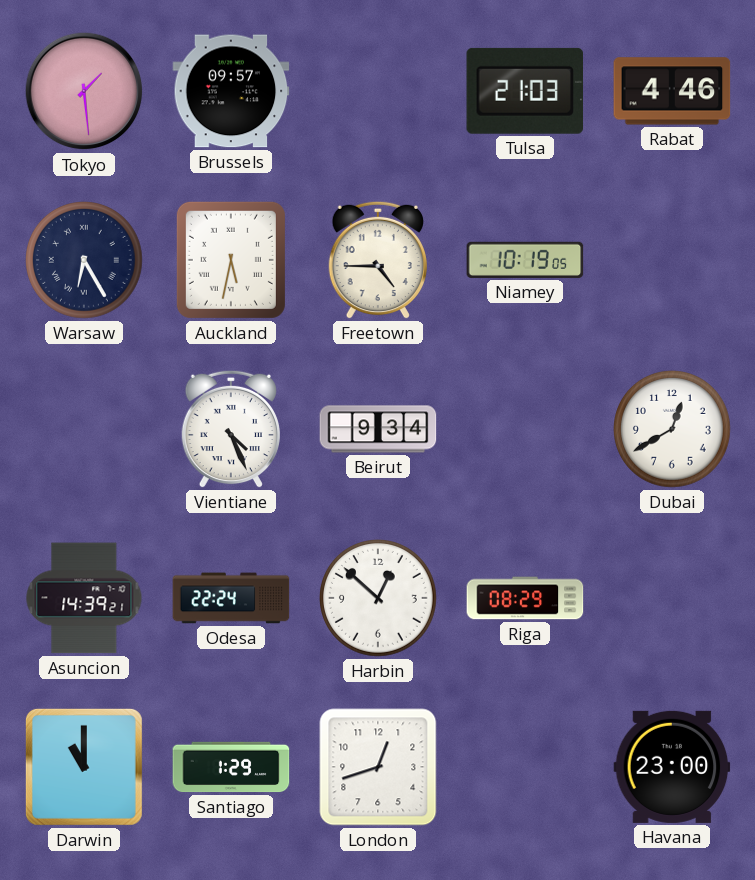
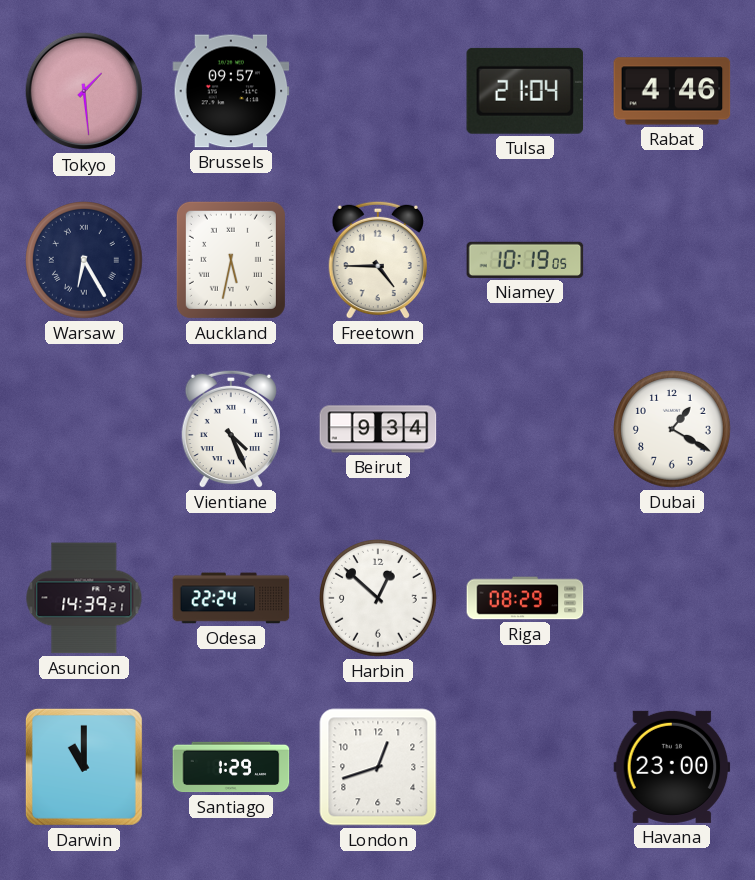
Tulsa: 21:03 -> 21:04
Dubai: 12:40 -> 1:20
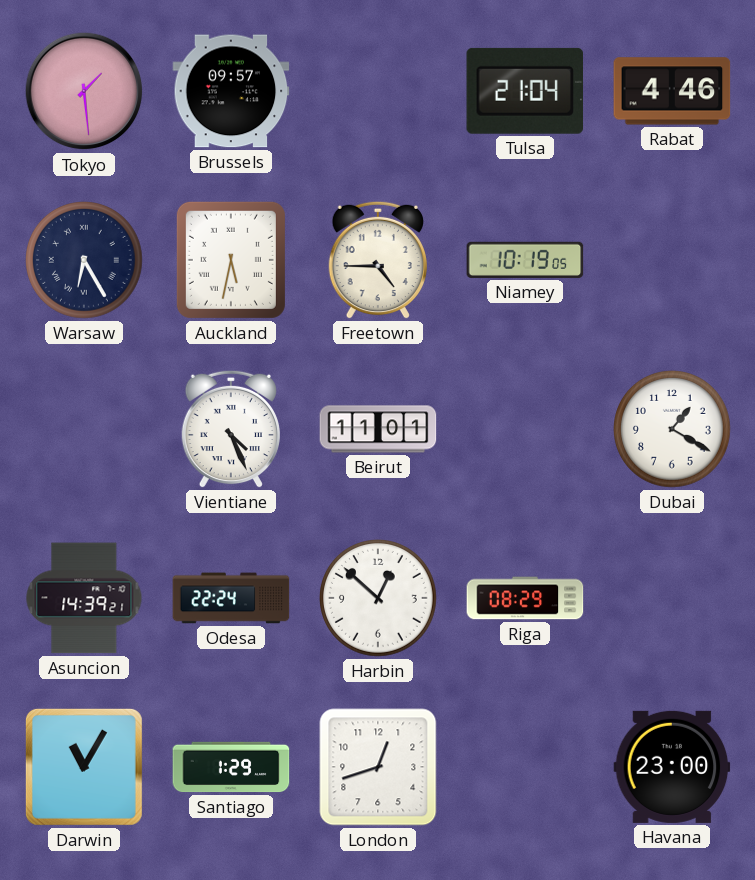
Beirut: 9:34 -> 11:01
Darwin: 11:00 -> 11:05
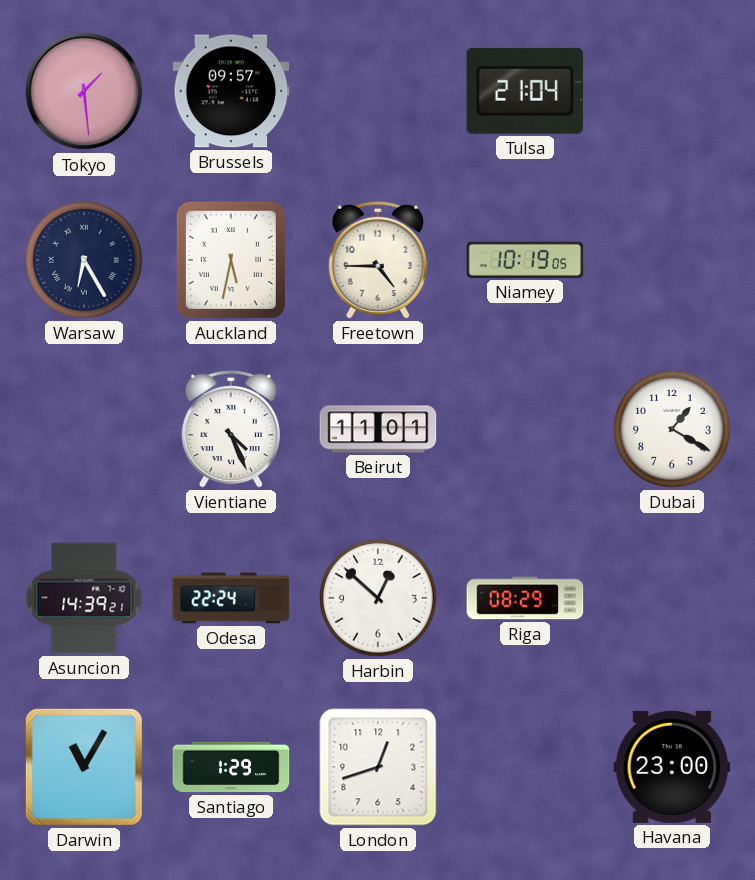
Rabat: 4:46 -> none
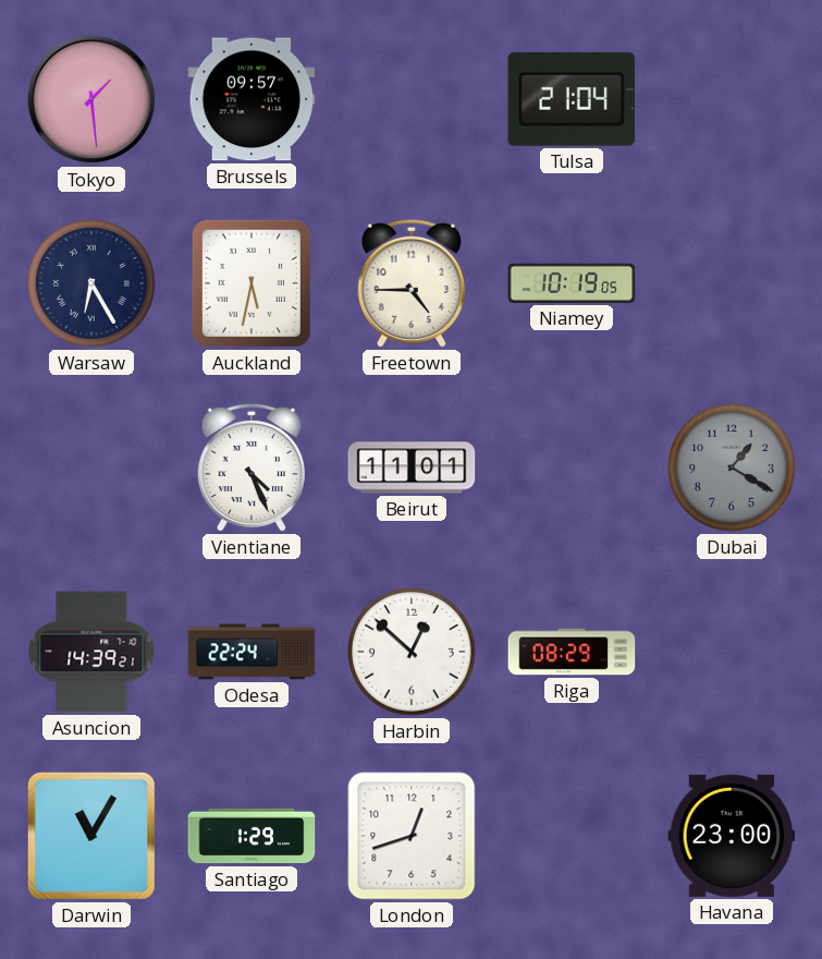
Dubai dial: white -> grey
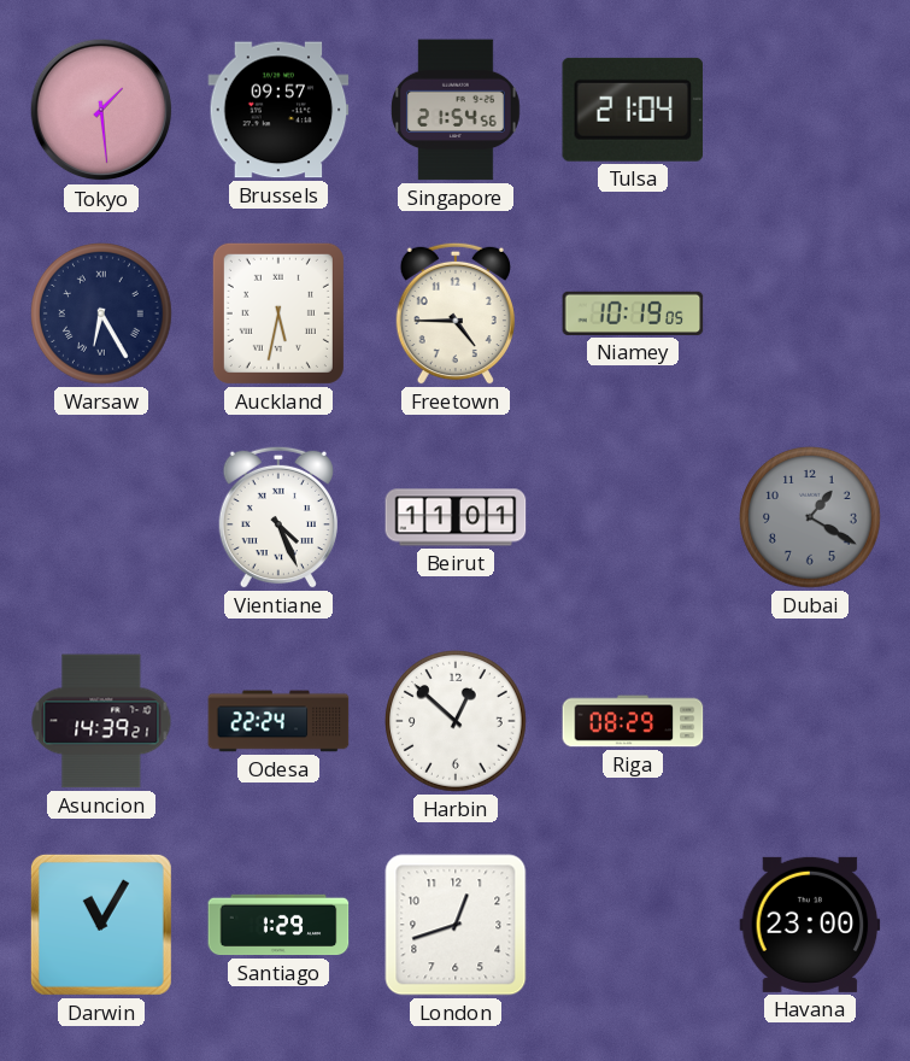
Singapore: none -> 21:54
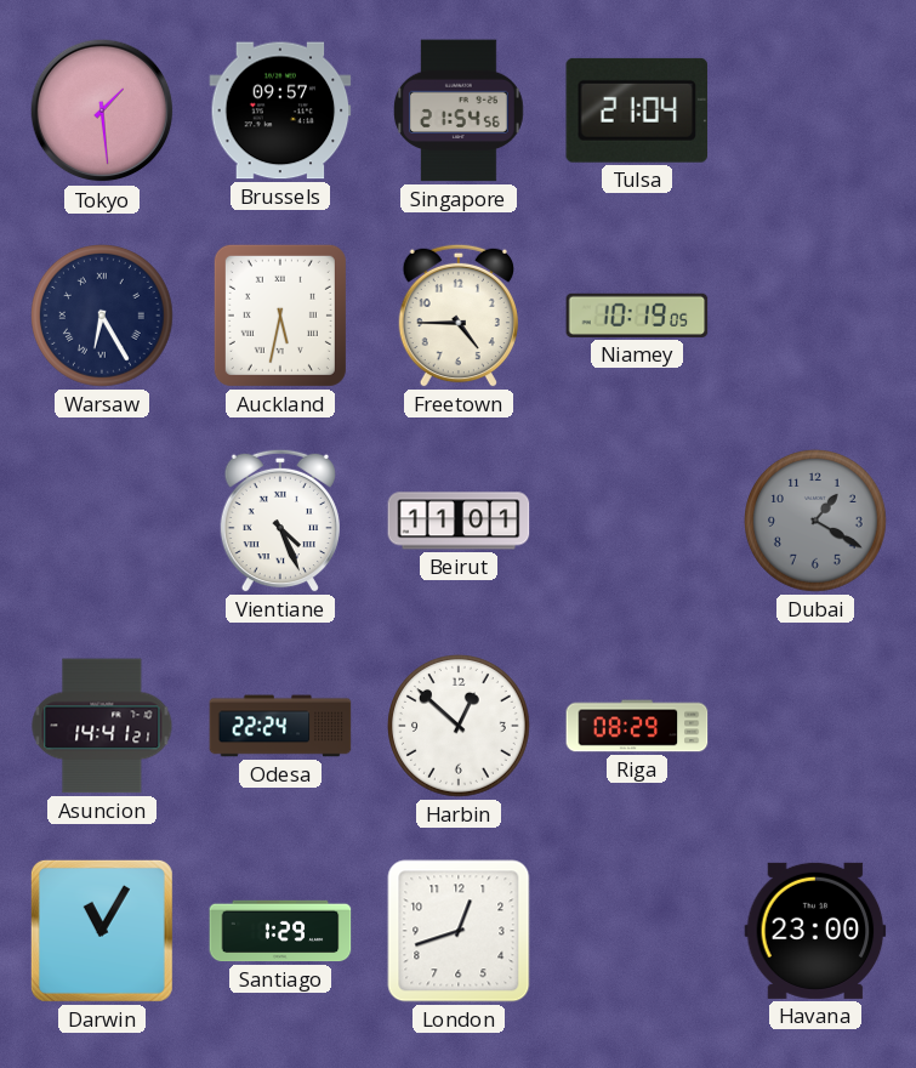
Asuncion: 14:39 -> 14:41
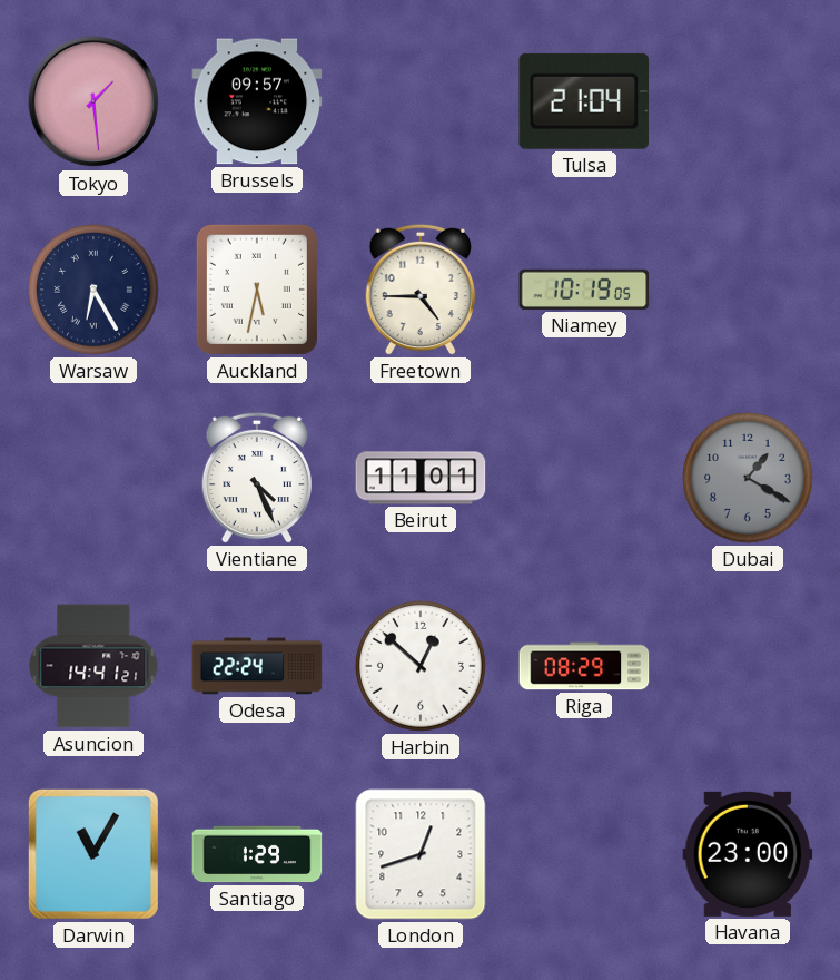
Singapore: 21:54 -> none
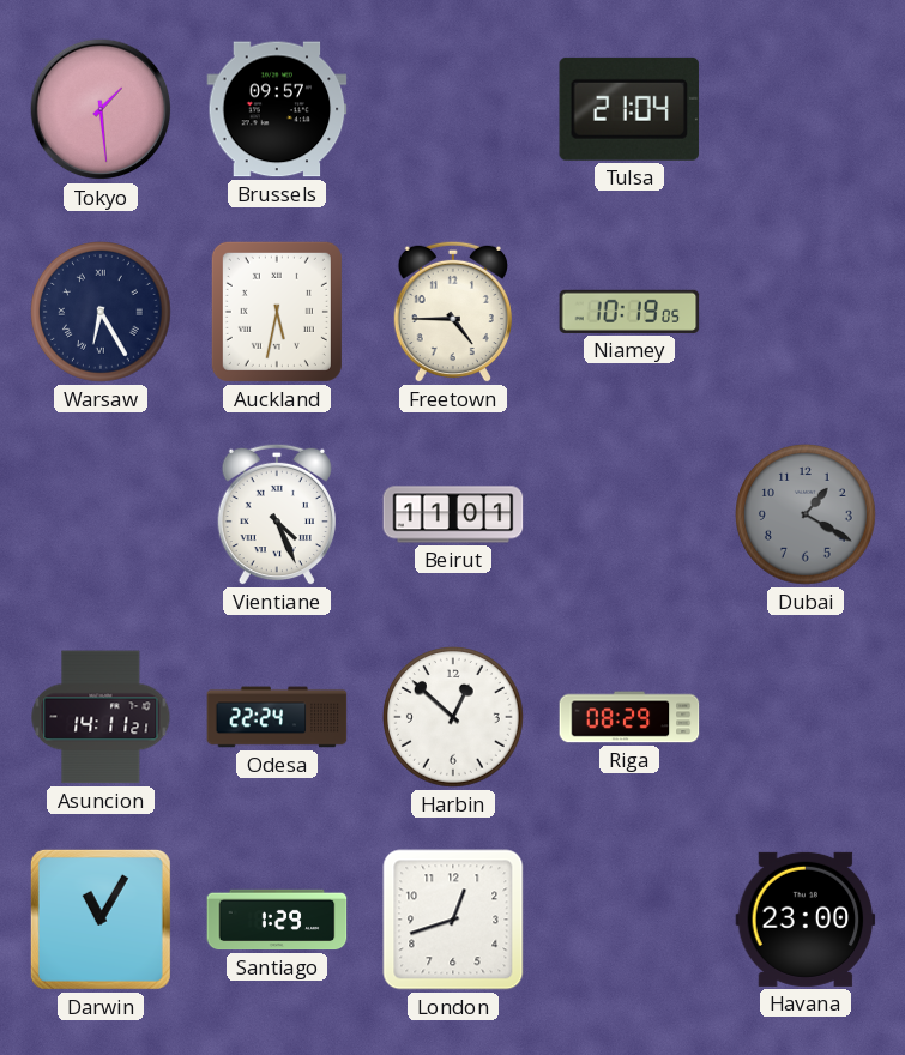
Asuncion: 14:41 -> 14:11
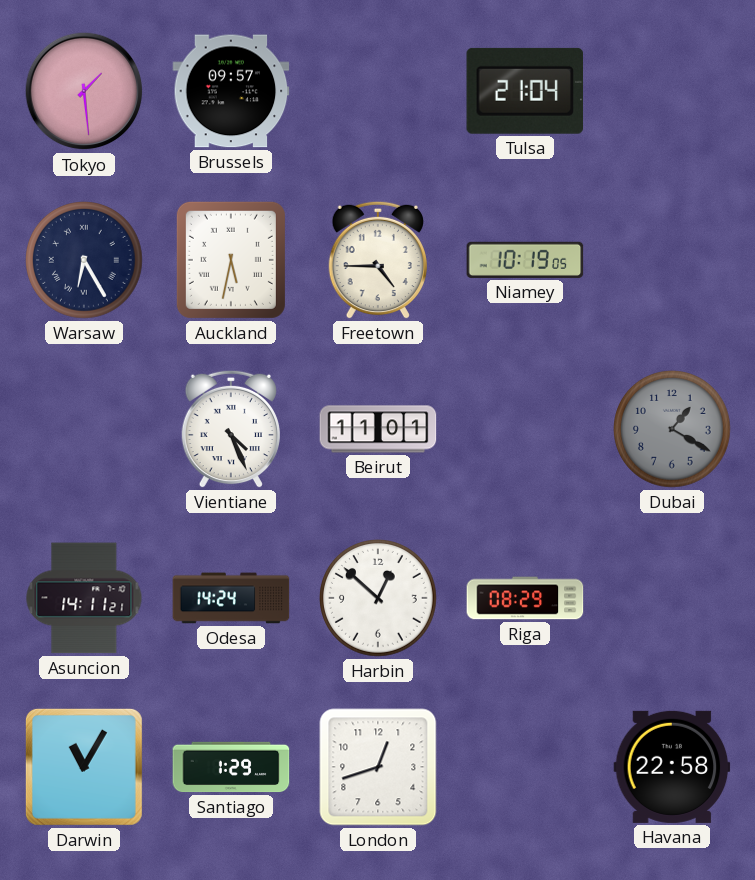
Odesa: 22:24 -> 14:24
Havana: 23:00 -> 22:58
